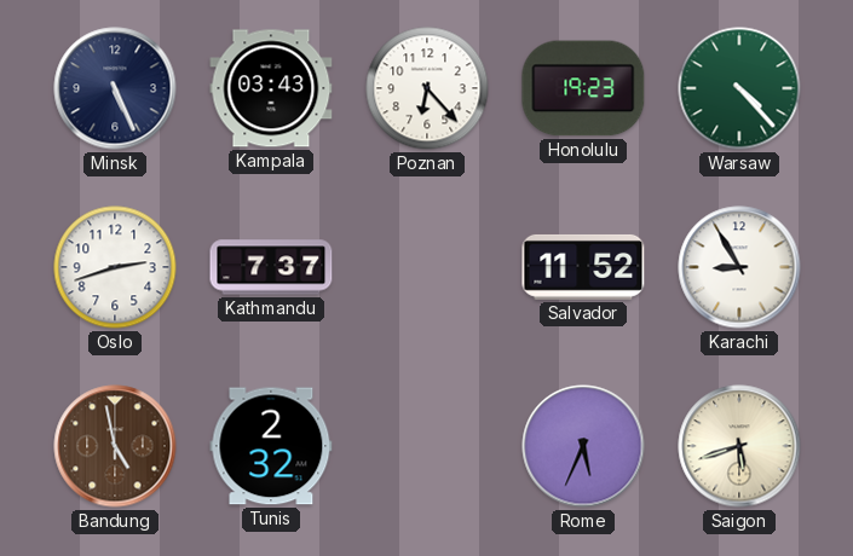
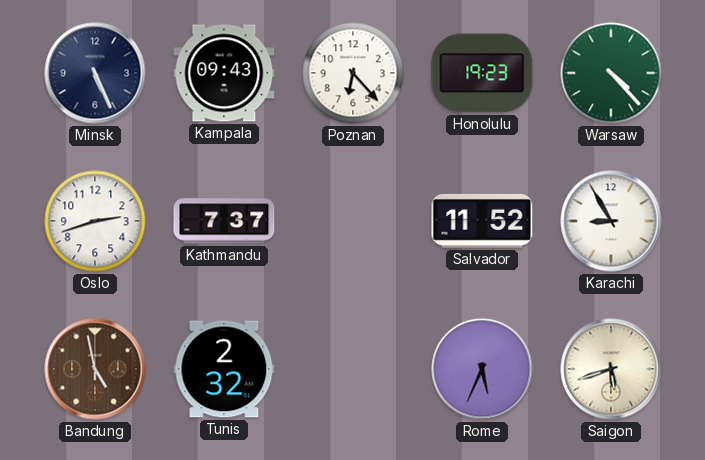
Kampala: 03:43 -> 09:43
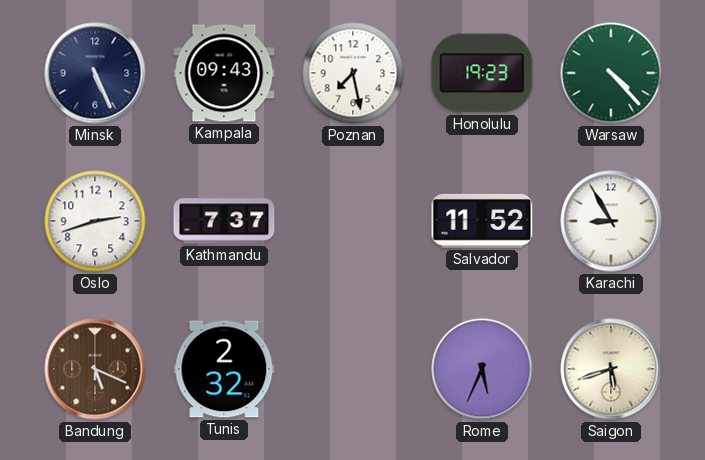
Poznan: 6:23 -> 7:28
Bandung: 4:58 -> 5:19
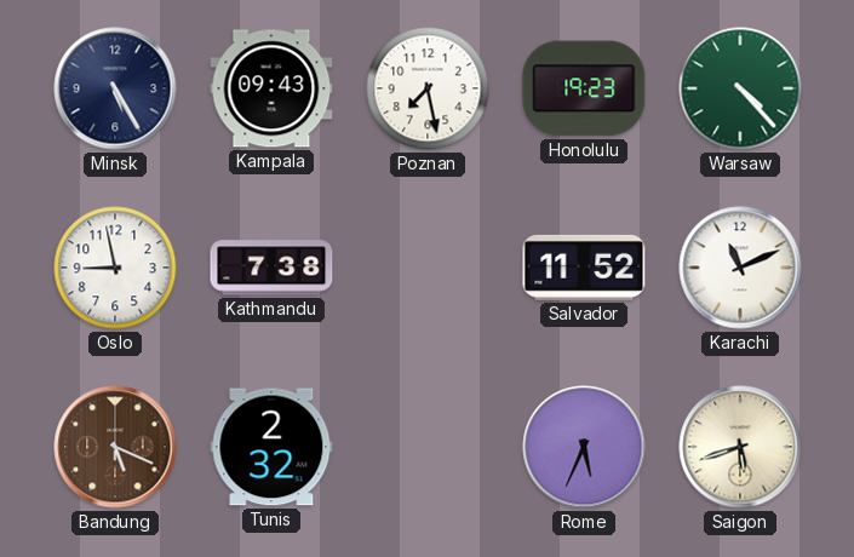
Minsk: 5:26 -> 5:25
Oslo: 2:42 -> 8:58
Kathmandu: 7:37 -> 7:38
Karachi: 8:55 -> 11:11
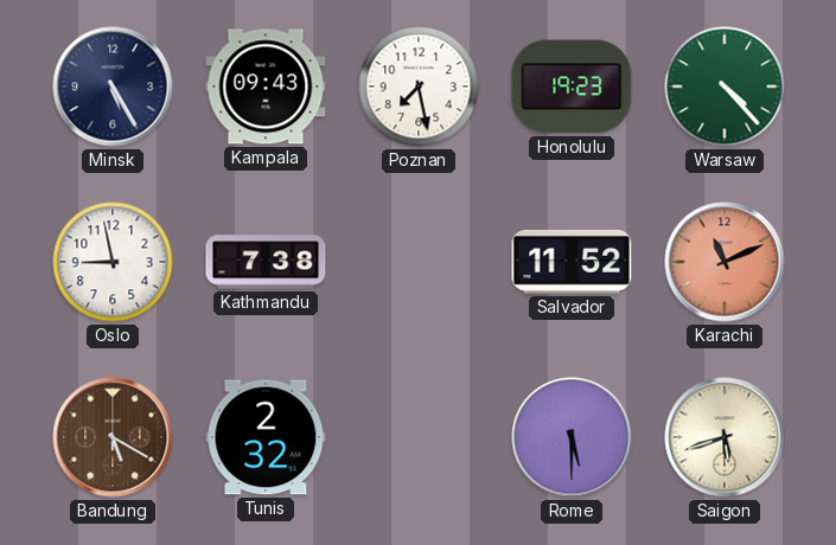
Karachi dial: white -> salmon
Bandung: 5:19 -> 5:20
Rome: 5:34 -> 5:30
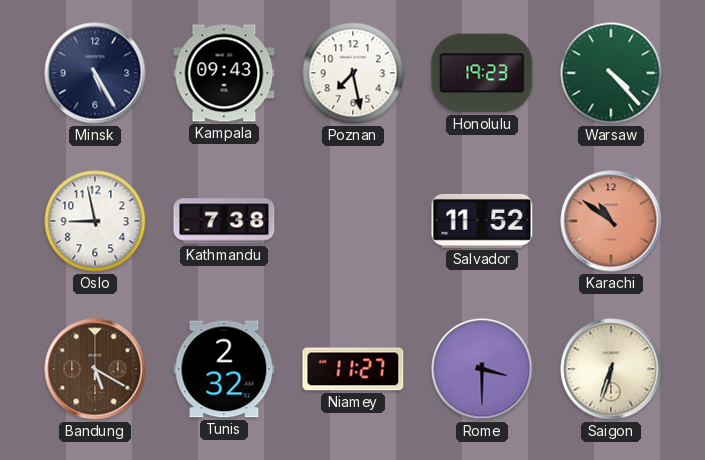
Karachi: 11:11 -> 10:51
Niamey: none -> 11:27
Rome: 5:30 -> 3:30
Saigon: 5:42 -> 6:33
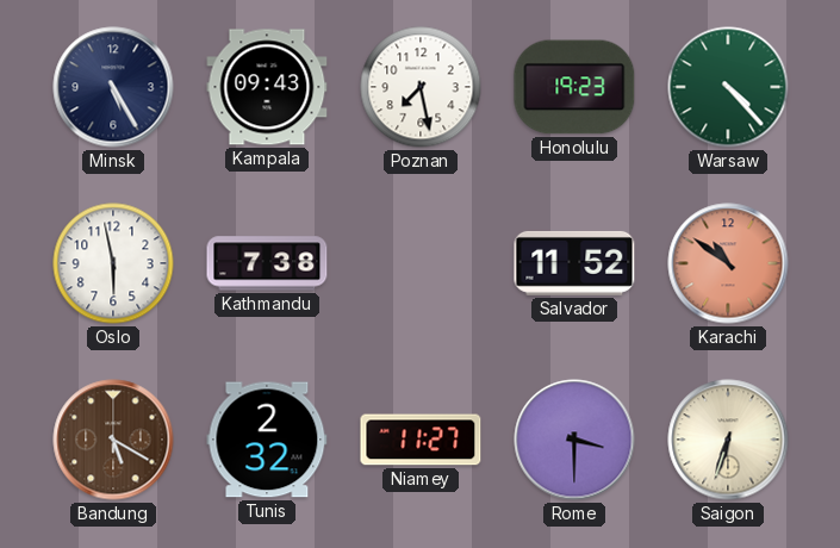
Oslo: 8:58 -> 5:58
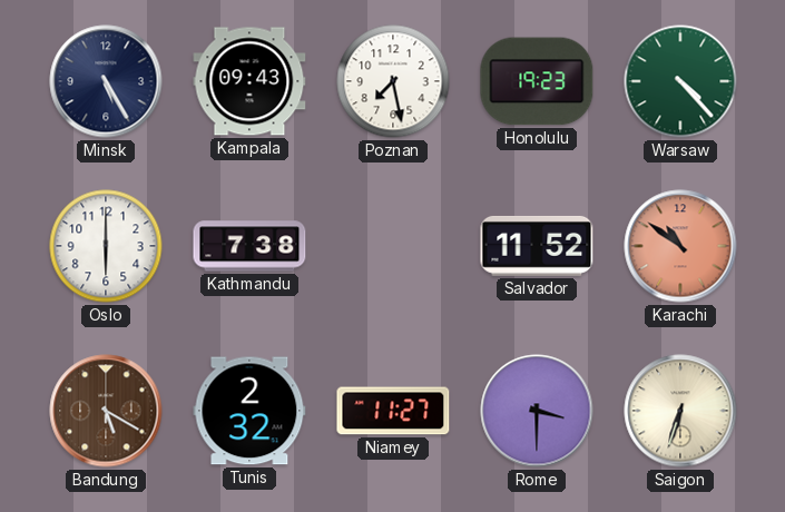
Oslo: 5:58 -> 6:00
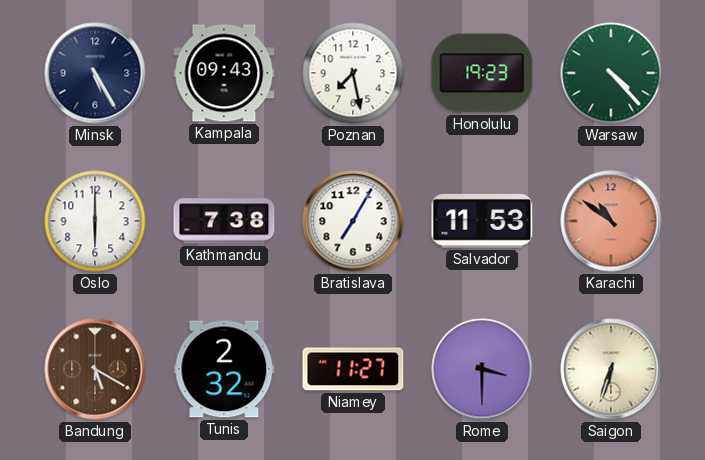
Bratislava: none -> 7:05
Salvador: 11:52 -> 11:53
